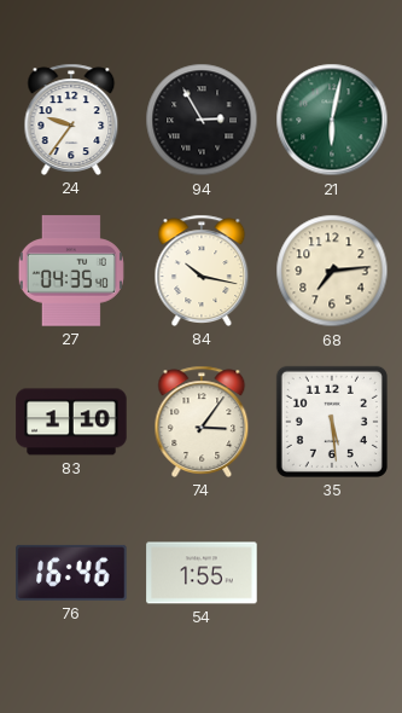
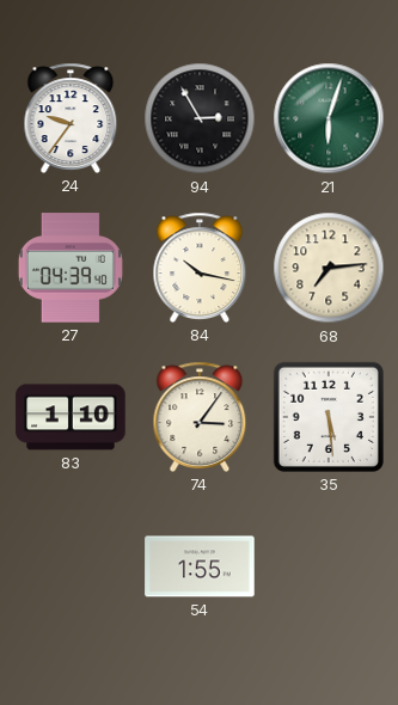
21: 6:02 -> 6:03
27: 04:35 -> 04:39
76: 16:46 -> none
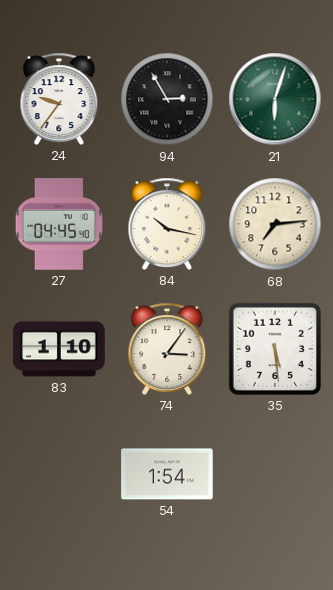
27: 04:39 -> 04:45
54: 1:55 -> 1:54
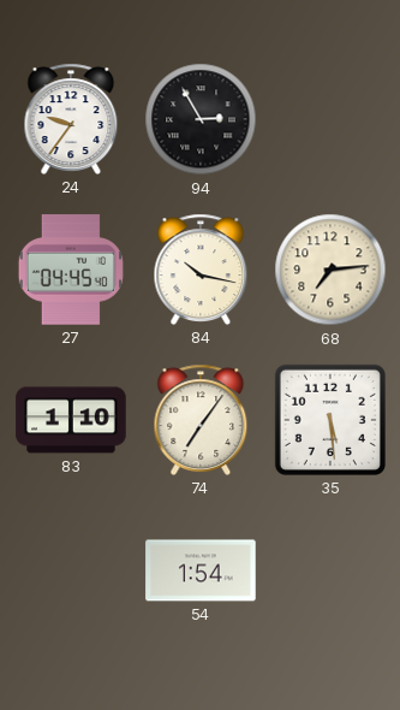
21: 6:03 -> none
74: 3:06 -> 7:06
